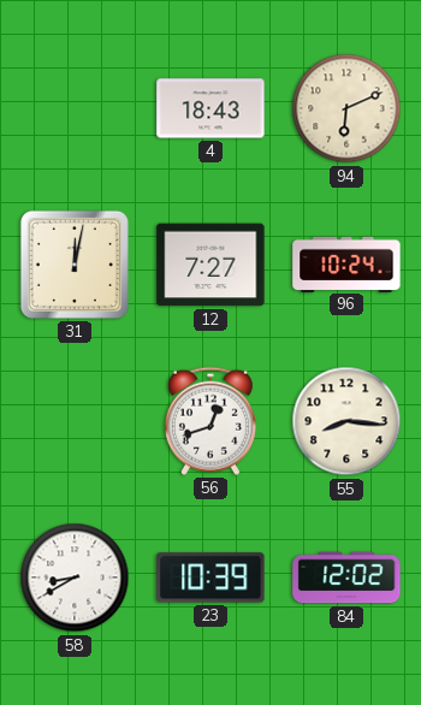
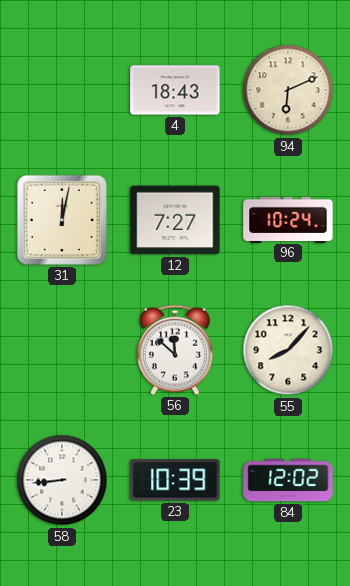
56: 12:42 -> 11:52
55: 8:16 -> 8:07
58: 8:40 -> 8:44
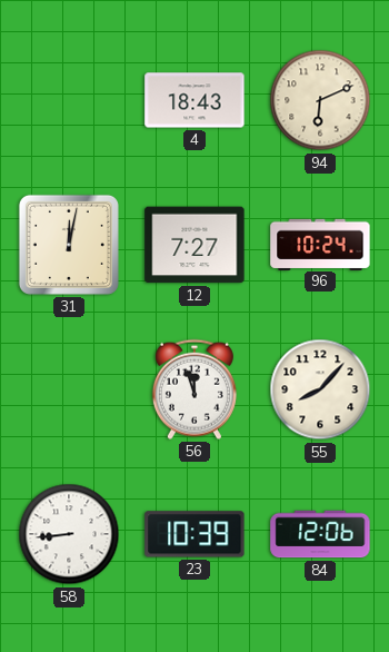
56: 11:52 -> 11:57
84: 12:02 -> 12:06
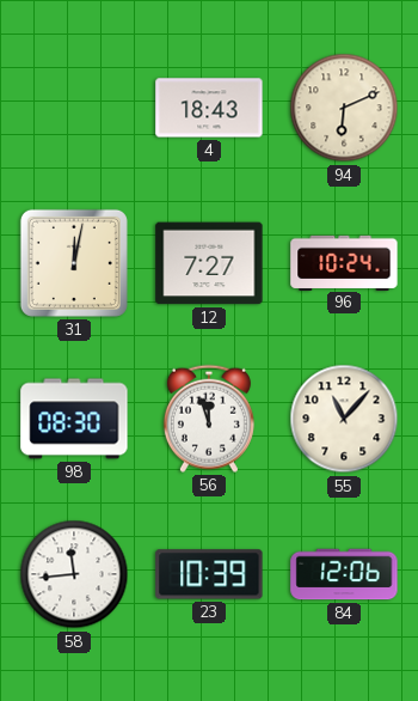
98: none -> 08:30
55: 8:07 -> 11:07
58: 8:44 -> 11:44
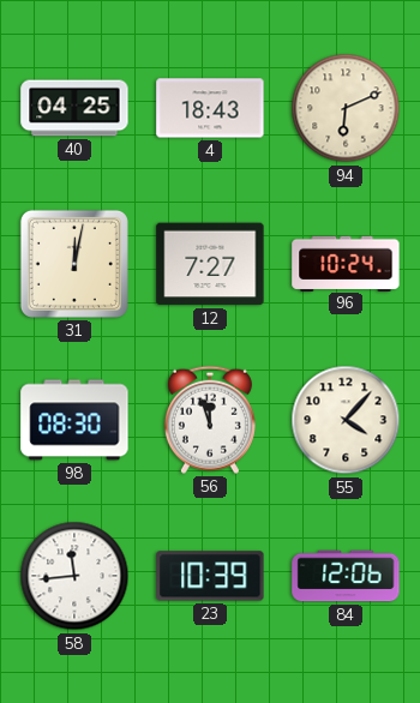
40: none -> 04:25
55: 11:07 -> 4:07
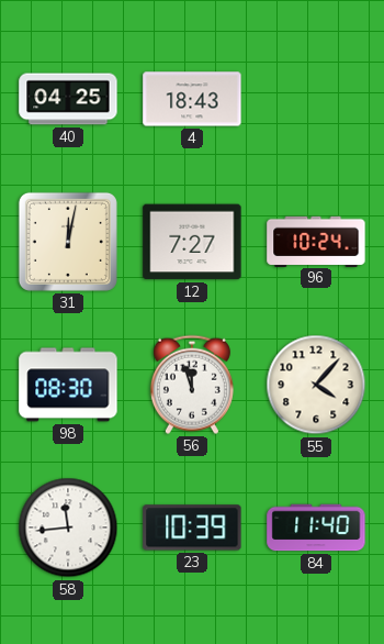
94: 6:11 -> none
84: 12:06 -> 11:40
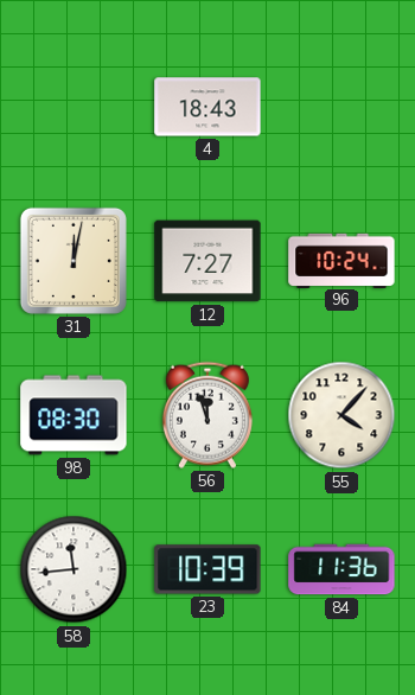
40: 04:25 -> none
84: 11:40 -> 11:36
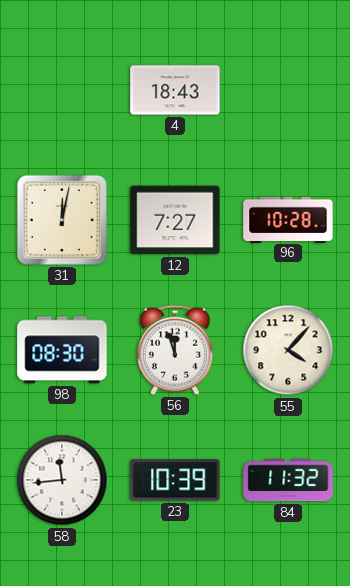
96: 10:24 -> 10:28
84: 11:36 -> 11:32
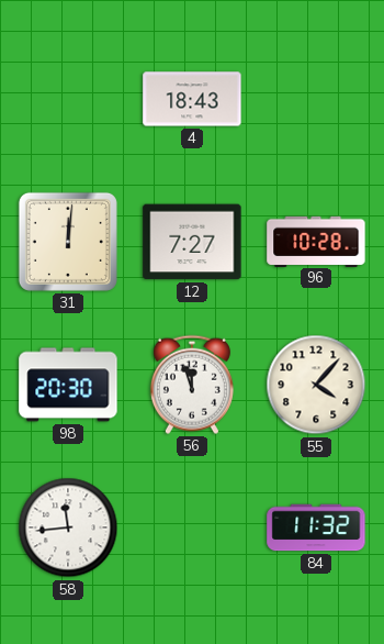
31: 12:02 -> 12:01
98: 08:30 -> 20:30
23: 10:39 -> none
